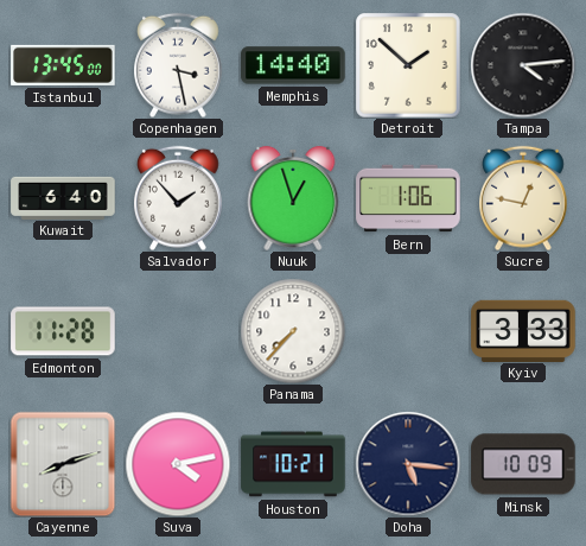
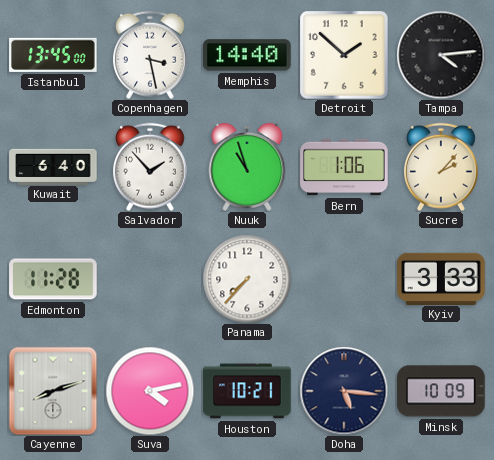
Nuuk: 12:57 -> 10:57
Sucre: 12:47 -> 2:07
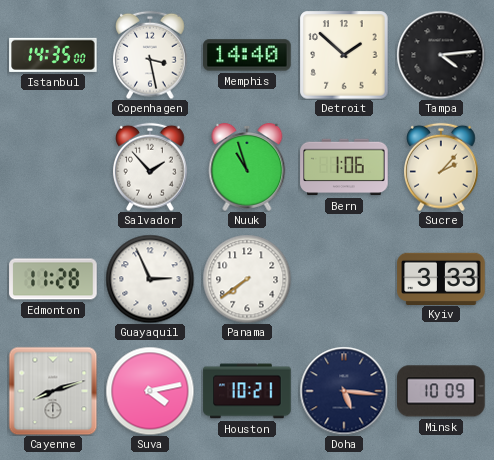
Istanbul: 13:45 -> 14:35
Kuwait: 6:40 -> none
Guayaquil: none -> 2:56
Panama: 7:37 -> 7:39
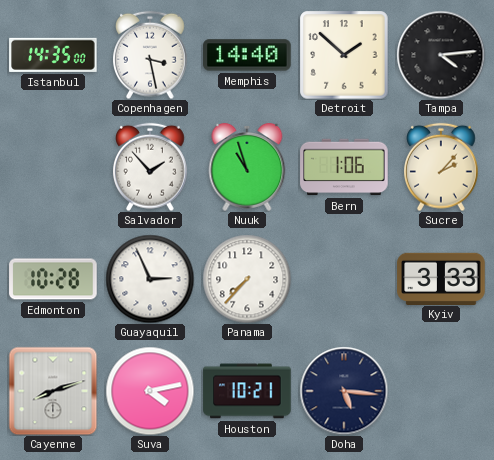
Edmonton: 11:28 -> 10:28
Panama: 7:39 -> 7:37
Minsk: 10:09 -> none
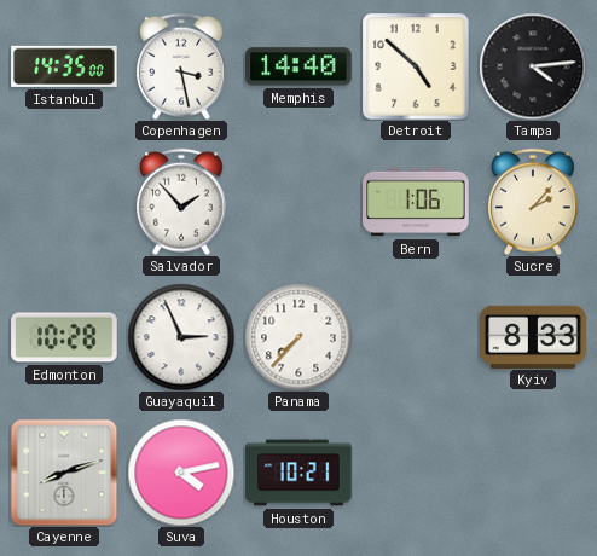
Detroit: 1:52 -> 4:52
Nuuk: 10:57 -> none
Kyiv: 3:33 -> 8:33
Doha: 5:16 -> none
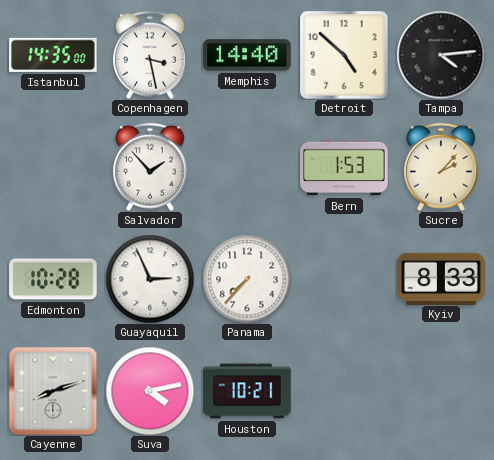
Bern: 1:06 -> 1:53
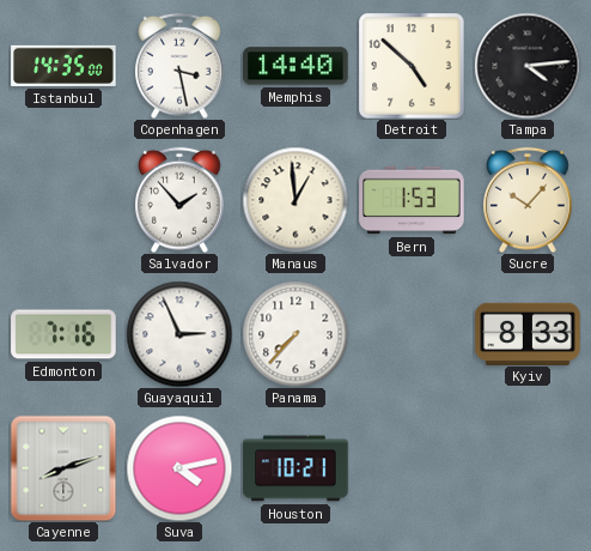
Manaus: none -> 12:59
Sucre: 2:07 -> 10:07
Edmonton: 10:28 -> 7:16
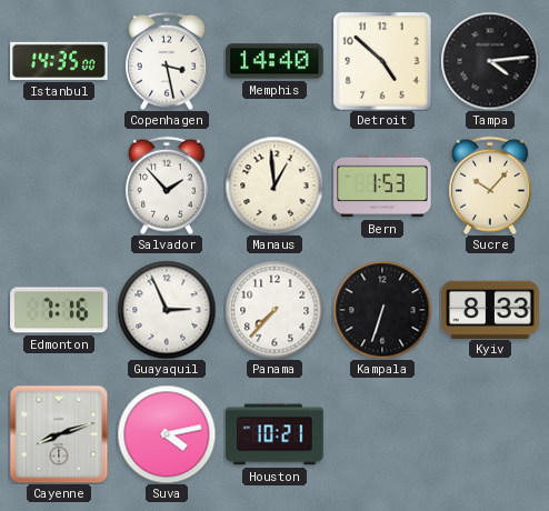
Kampala: none -> 6:33
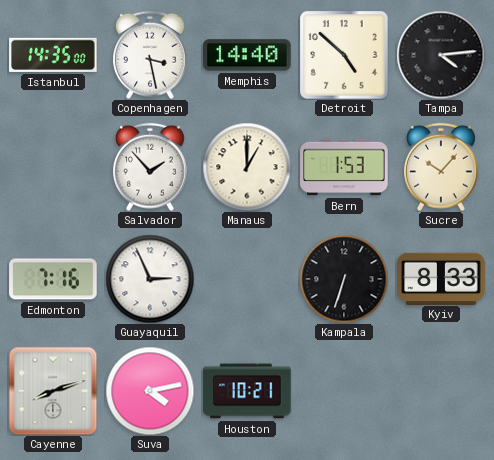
Manaus: 12:59 -> 1:00
Panama: 7:37 -> none
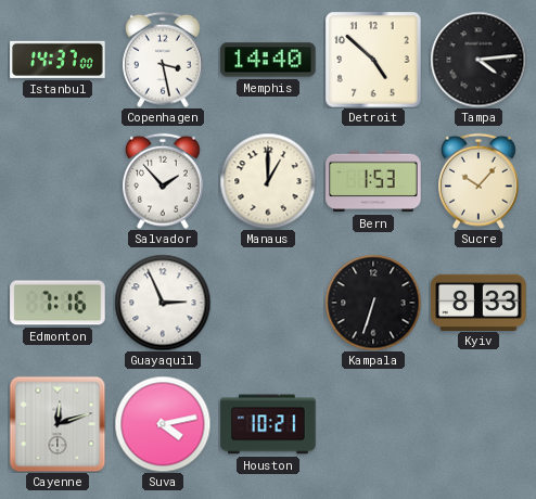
Istanbul: 14:35 -> 14:37
Cayenne: 8:12 -> 12:12
